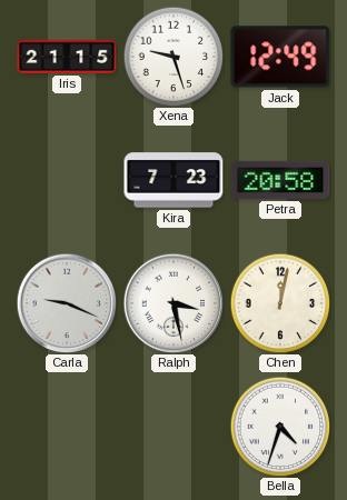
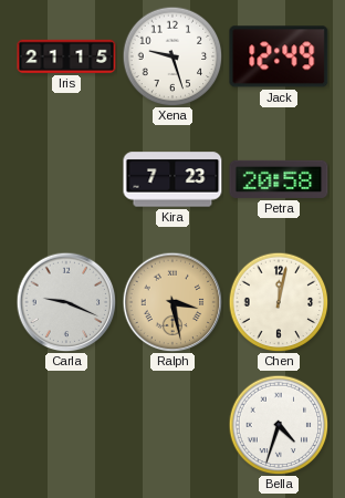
Ralph dial: white -> champagne
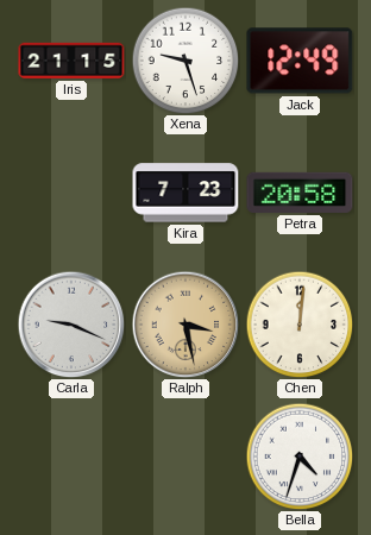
Chen: 12:02 -> 12:01
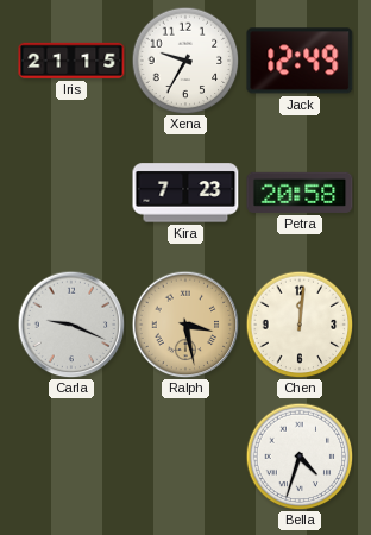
Xena: 9:27 -> 9:35
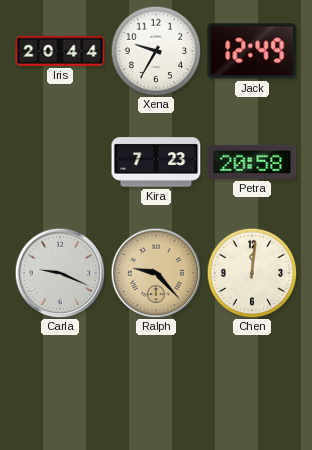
Iris: 21:15 -> 20:44
Ralph: 3:28 -> 9:23
Bella: 4:33 -> none
